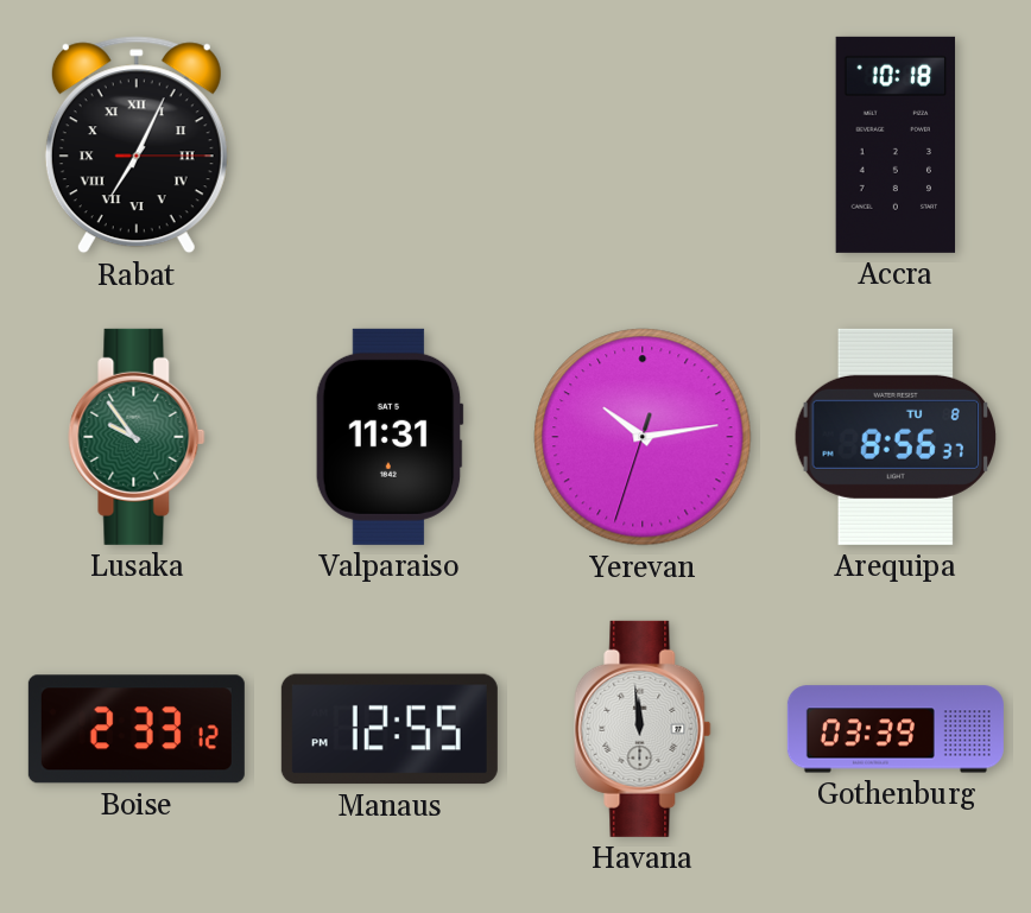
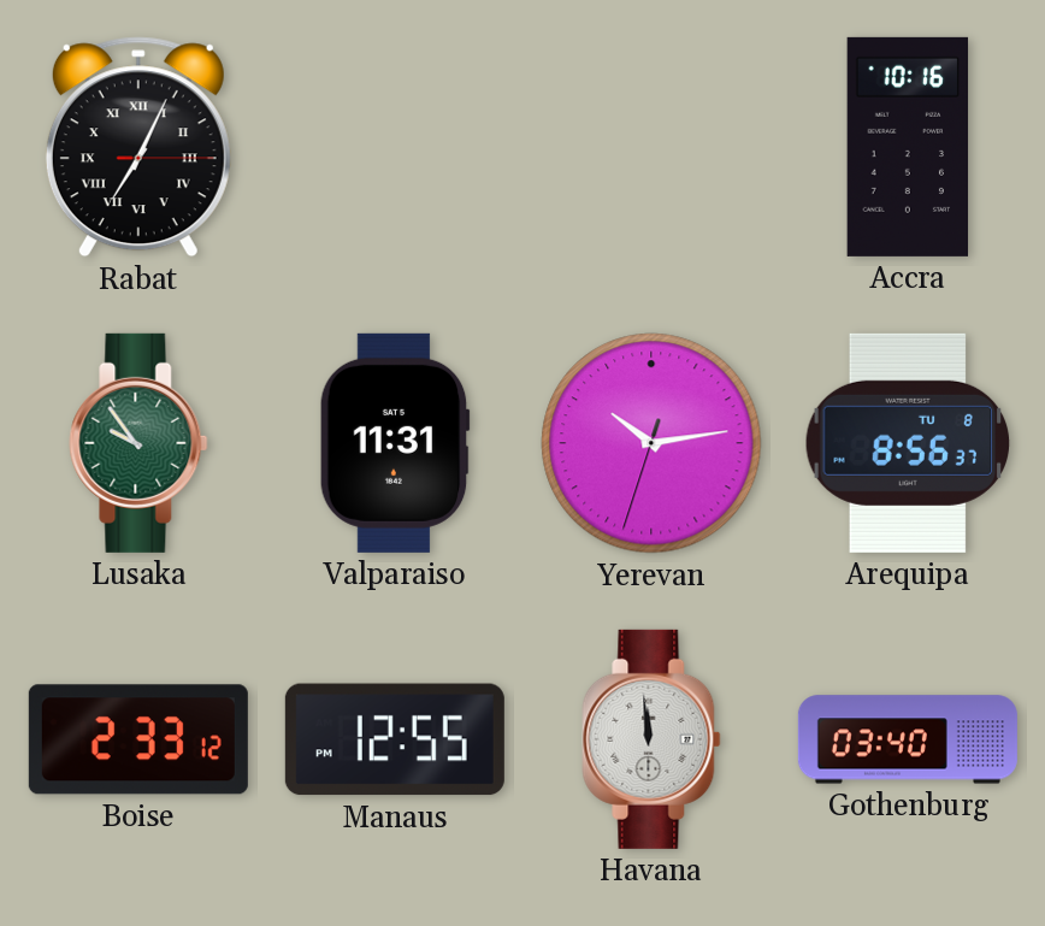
Accra: 10:18 -> 10:16
Gothenburg: 03:39 -> 03:40
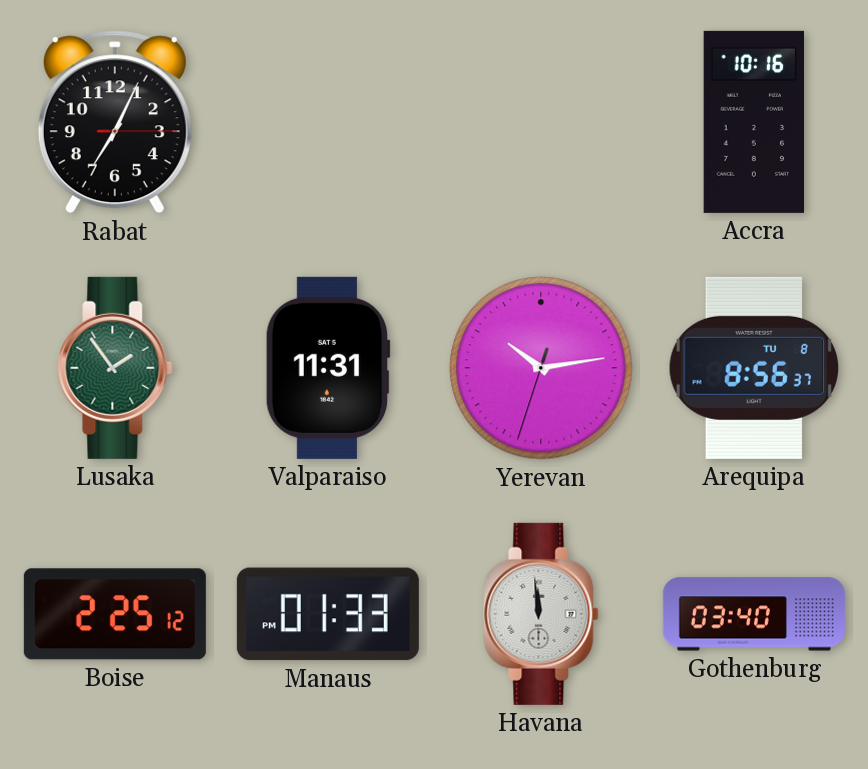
Rabat numerals: Roman -> Arabic
Lusaka: 9:54 -> 1:54
Boise: 2:33 -> 2:25
Manaus: 12:55 -> 01:33
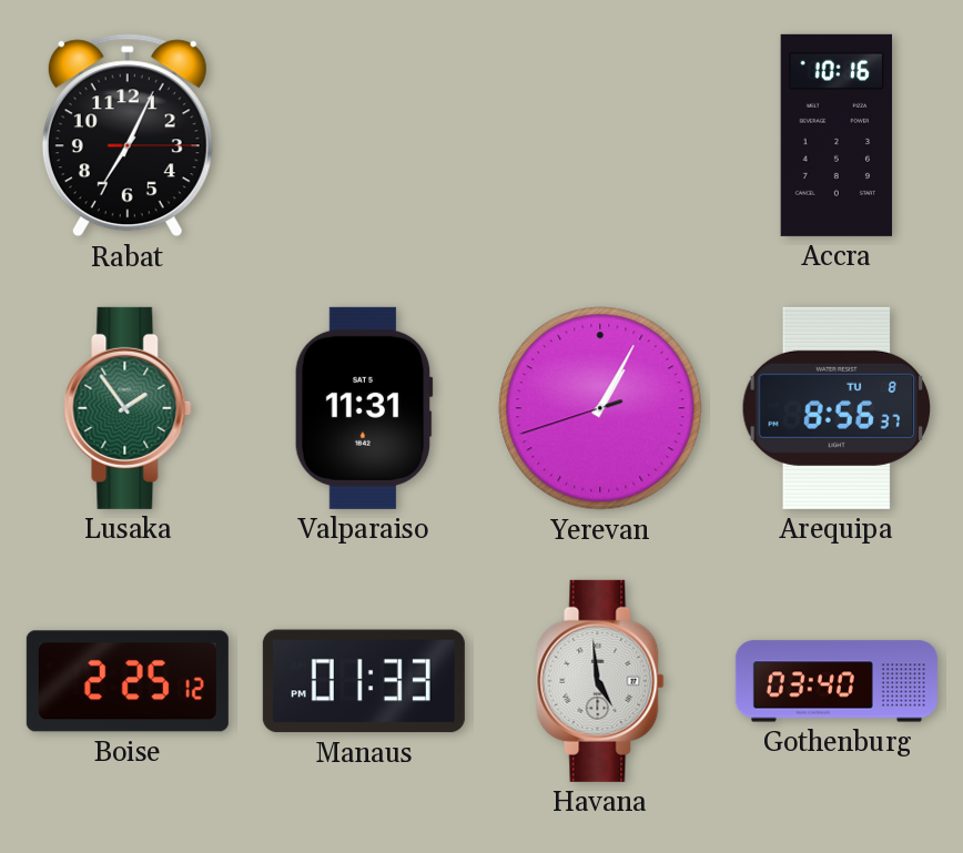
Yerevan: 10:13 -> 1:04
Havana: 11:59 -> 4:59
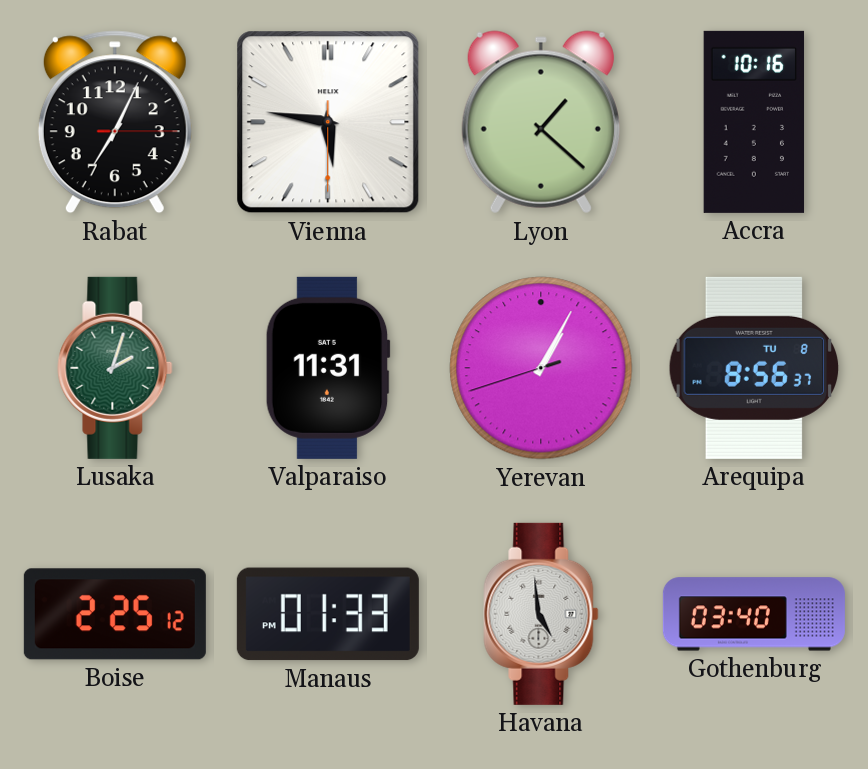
Vienna: none -> 5:46
Lyon: none -> 1:22
Lusaka: 1:54 -> 2:03
